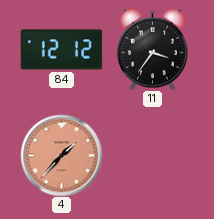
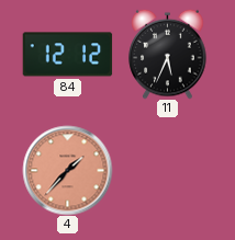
11: 3:36 -> 5:34
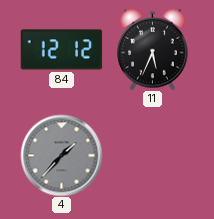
4 dial: salmon -> grey
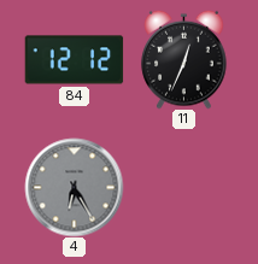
11: 5:34 -> 12:34
4: 1:37 -> 6:25
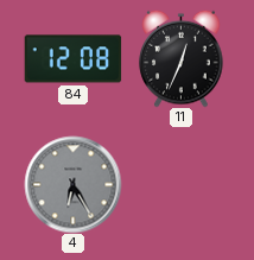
84: 12:12 -> 12:08
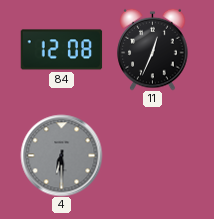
4: 6:25 -> 6:30
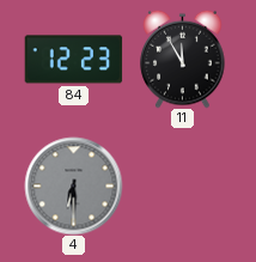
84: 12:08 -> 12:23
11: 12:34 -> 11:55
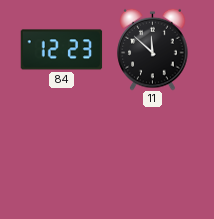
11: 11:55 -> 11:52
4: 6:30 -> none
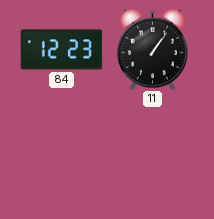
11: 11:52 -> 1:06
